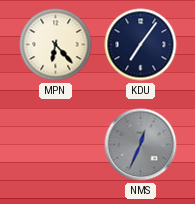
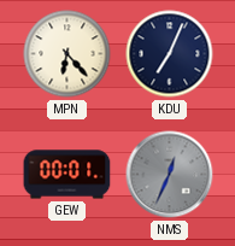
KDU: 7:06 -> 7:04
GEW: none -> 00:01
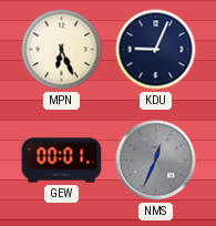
MPN: 6:23 -> 6:26
KDU: 7:04 -> 9:04
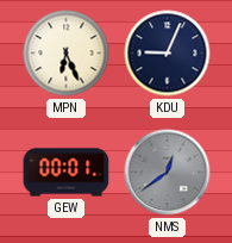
NMS: 12:34 -> 12:39
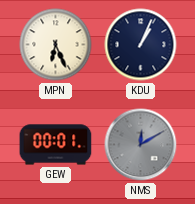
KDU: 9:04 -> 1:04
NMS: 12:39 -> 12:10
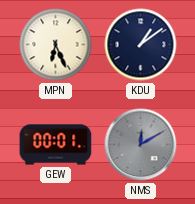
KDU: 1:04 -> 1:09
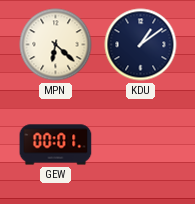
MPN: 6:26 -> 6:22
NMS: 12:10 -> none
